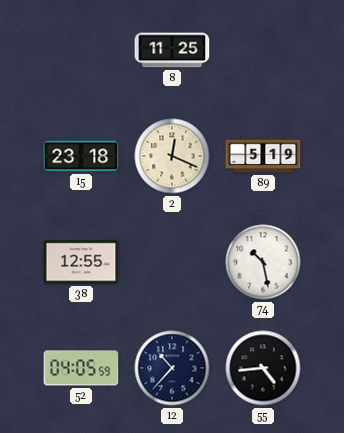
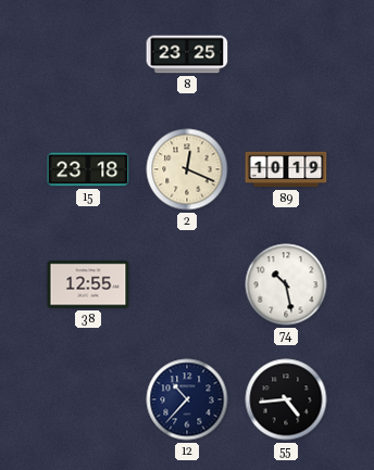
8: 11:25 -> 23:25
89: 5:19 -> 10:19
52: 04:05 -> none
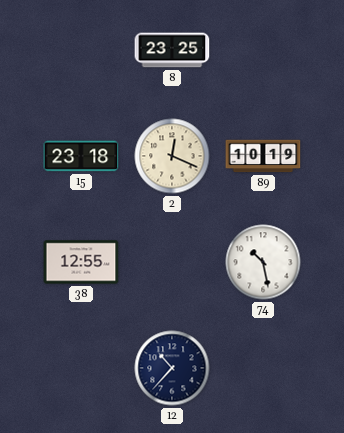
55: 4:44 -> none
